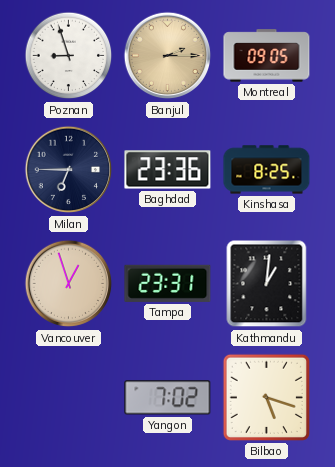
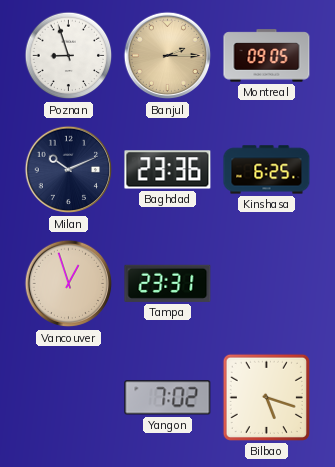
Milan: 6:45 -> 10:11
Kinshasa: 8:25 -> 6:25
Kathmandu: 1:01 -> none
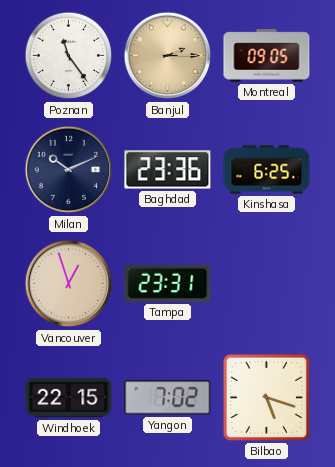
Poznan: 8:57 -> 11:24
Windhoek: none -> 22:15
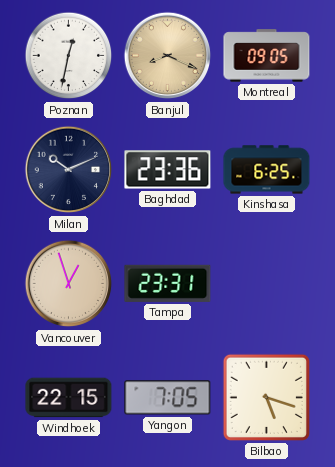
Poznan: 11:24 -> 12:32
Banjul: 2:15 -> 8:19
Yangon: 7:02 -> 7:05
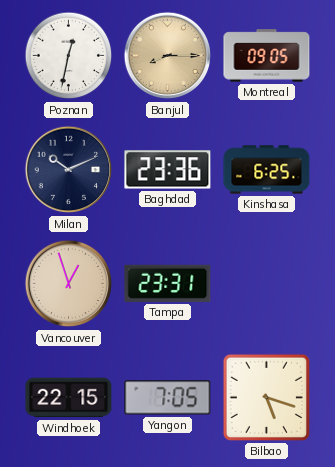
Banjul: 8:19 -> 8:15
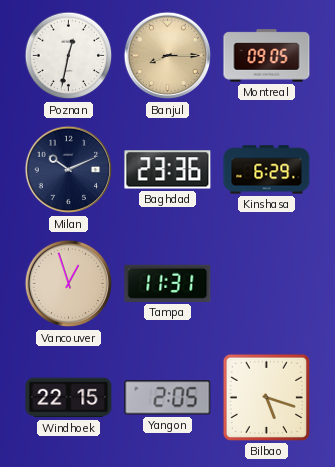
Kinshasa: 6:25 -> 6:29
Tampa: 23:31 -> 11:31
Yangon: 7:05 -> 2:05
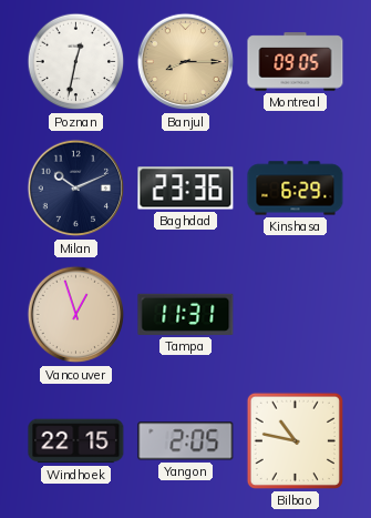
Bilbao: 5:18 -> 10:47
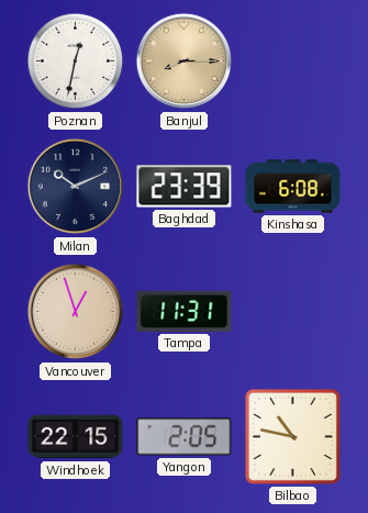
Montreal: 09:05 -> none
Baghdad: 23:36 -> 23:39
Kinshasa: 6:29 -> 6:08
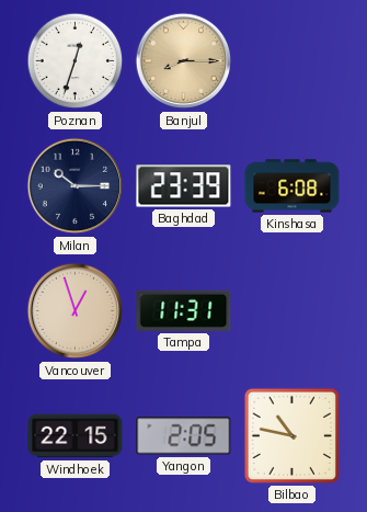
Poznan: 12:32 -> 12:33
Milan: 10:11 -> 10:15
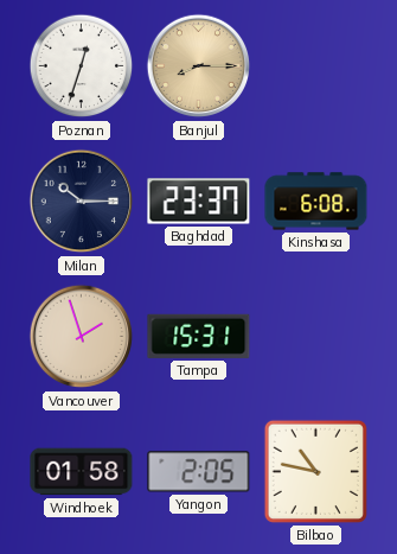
Baghdad: 23:39 -> 23:37
Vancouver: 12:57 -> 1:57
Tampa: 11:31 -> 15:31
Windhoek: 22:15 -> 01:58
